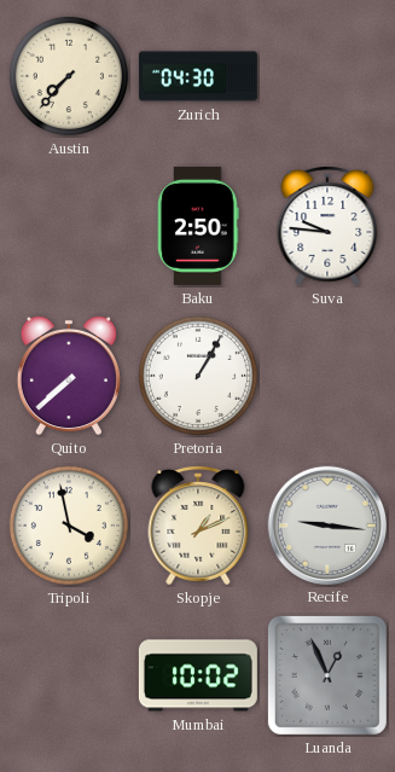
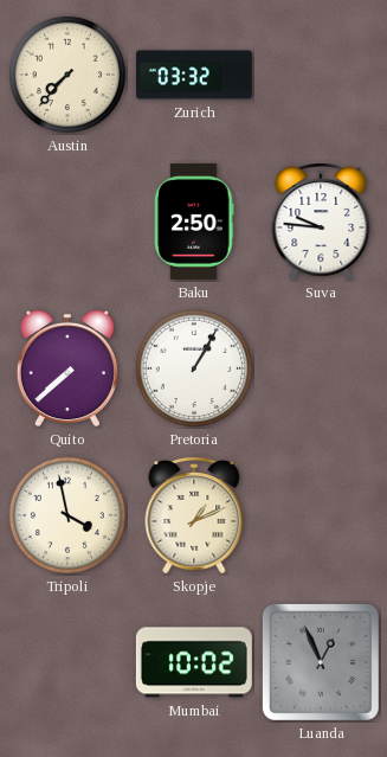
Zurich: 04:30 -> 03:32
Recife: 9:16 -> none
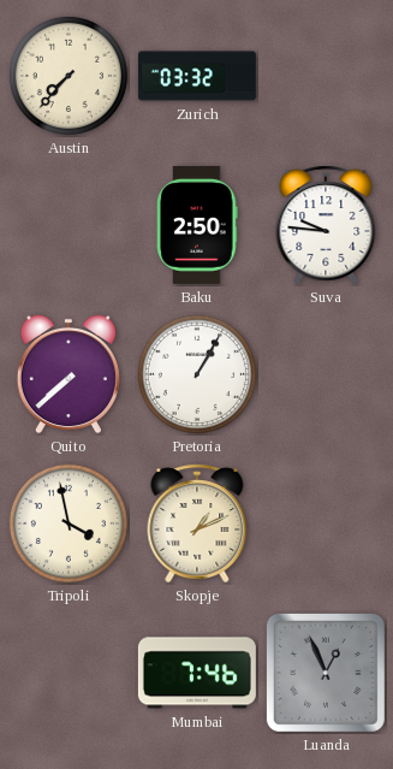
Mumbai: 10:02 -> 7:46
